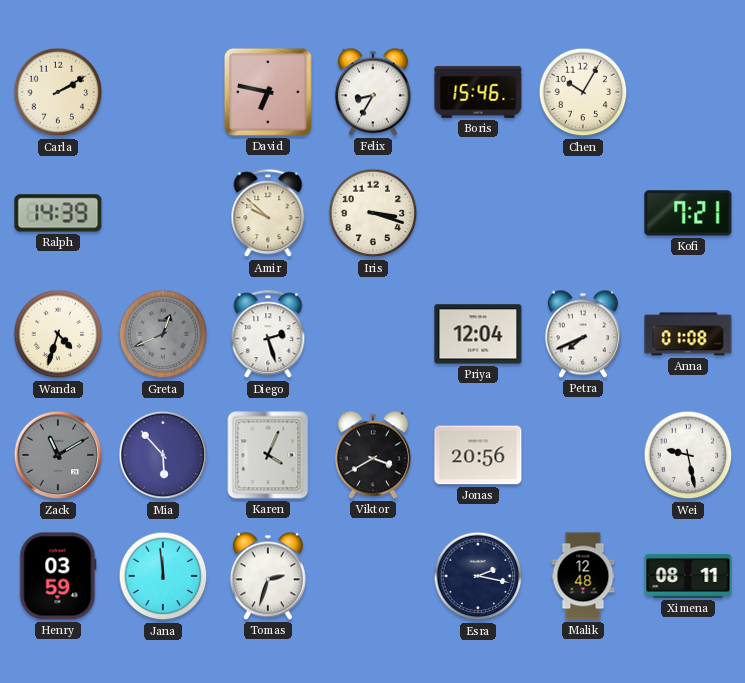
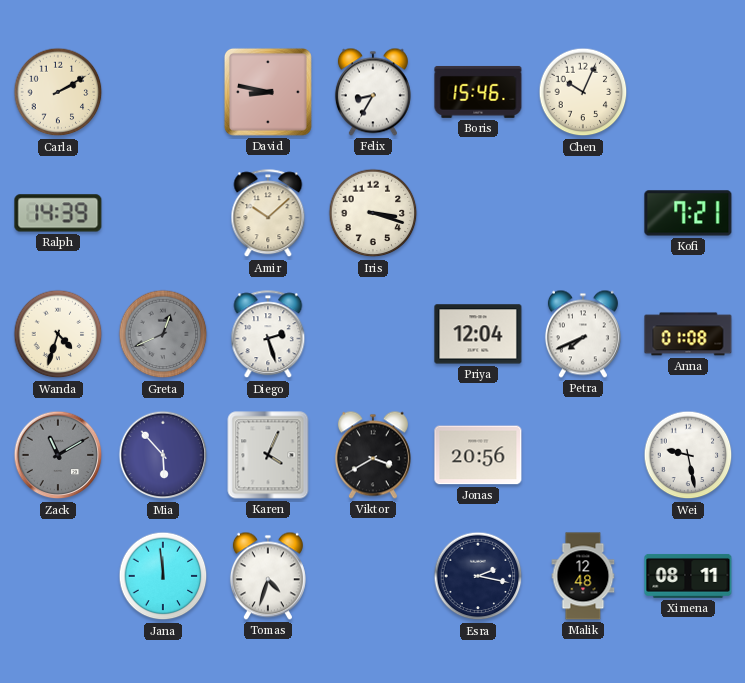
David: 6:47 -> 8:47
Chen: 10:05 -> 10:04
Amir: 9:52 -> 10:08
Henry: 03:59 -> none
Tomas: 2:33 -> 4:33
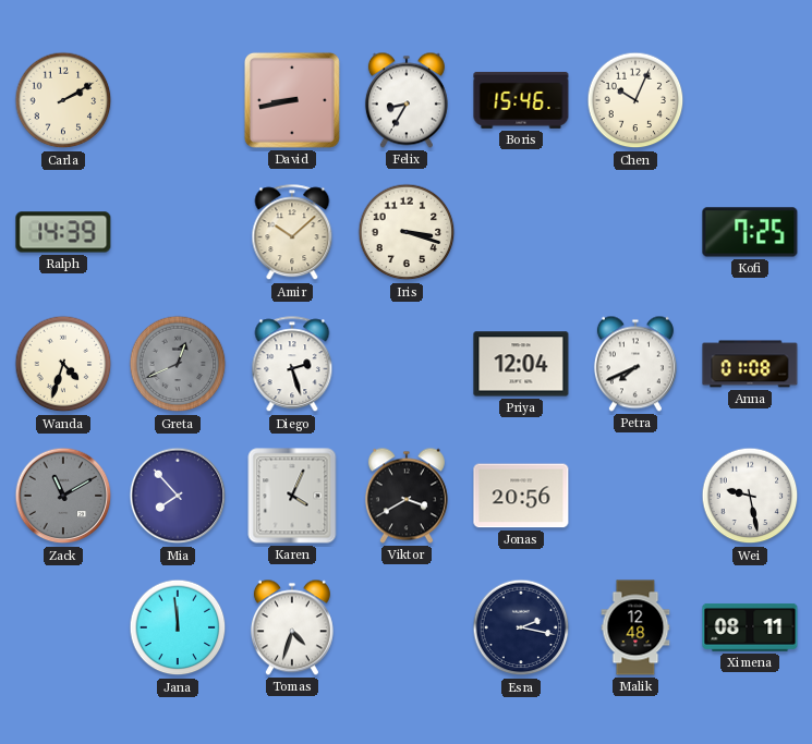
David: 8:47 -> 8:43
Kofi: 7:21 -> 7:25
Mia: 5:53 -> 7:53
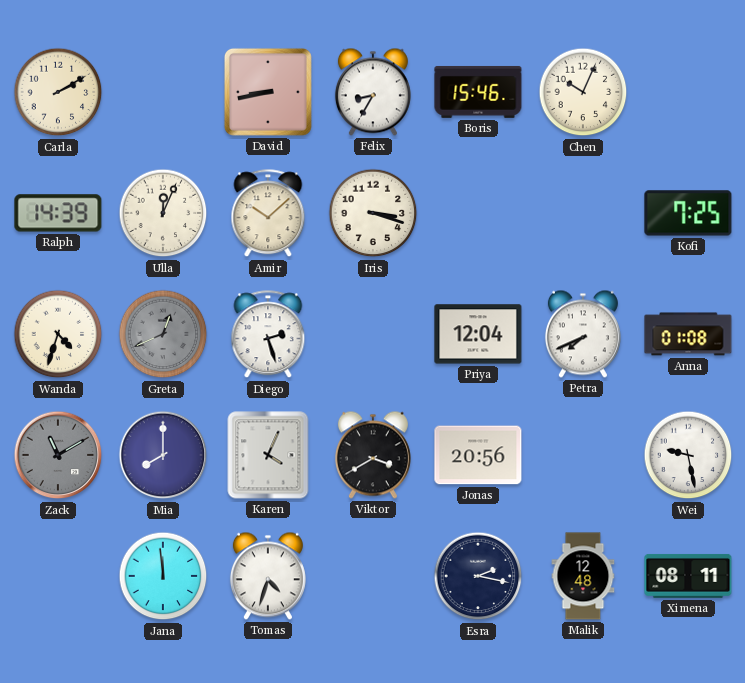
Ulla: none -> 12:04
Mia: 7:53 -> 8:00
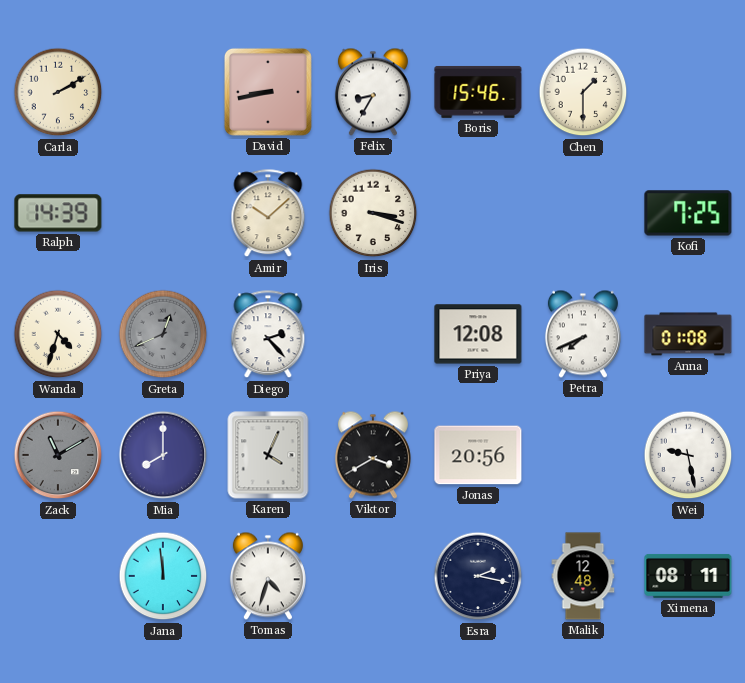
Chen: 10:04 -> 1:30
Ulla: 12:04 -> none
Diego: 2:27 -> 2:23
Priya: 12:04 -> 12:08
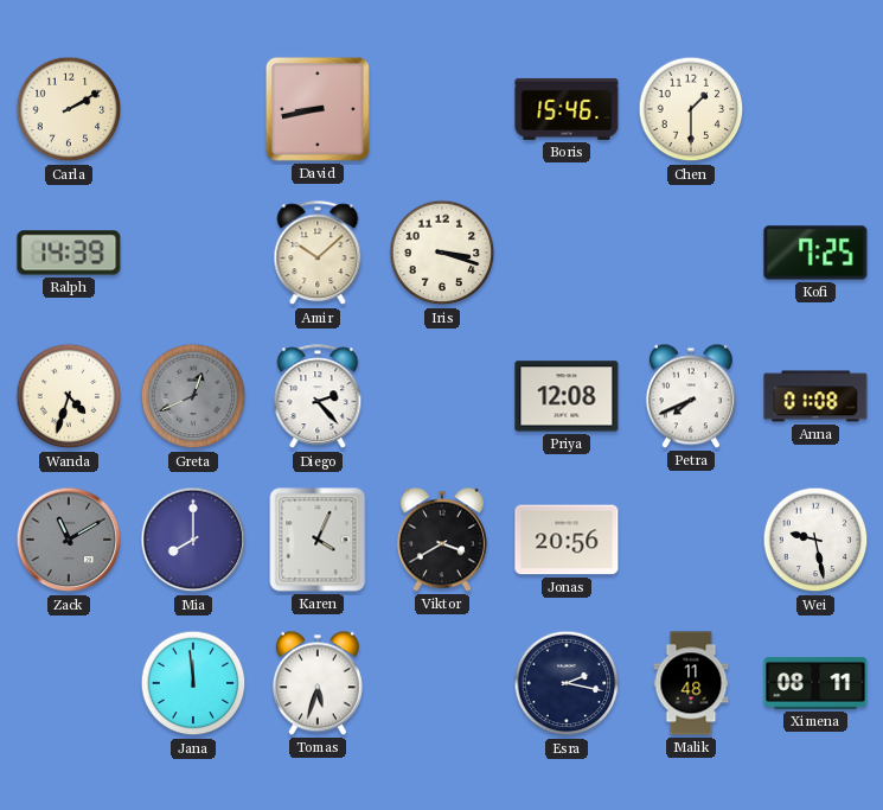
Felix: 8:35 -> none
Tomas: 4:33 -> 5:33
Malik: 12:48 -> 11:48
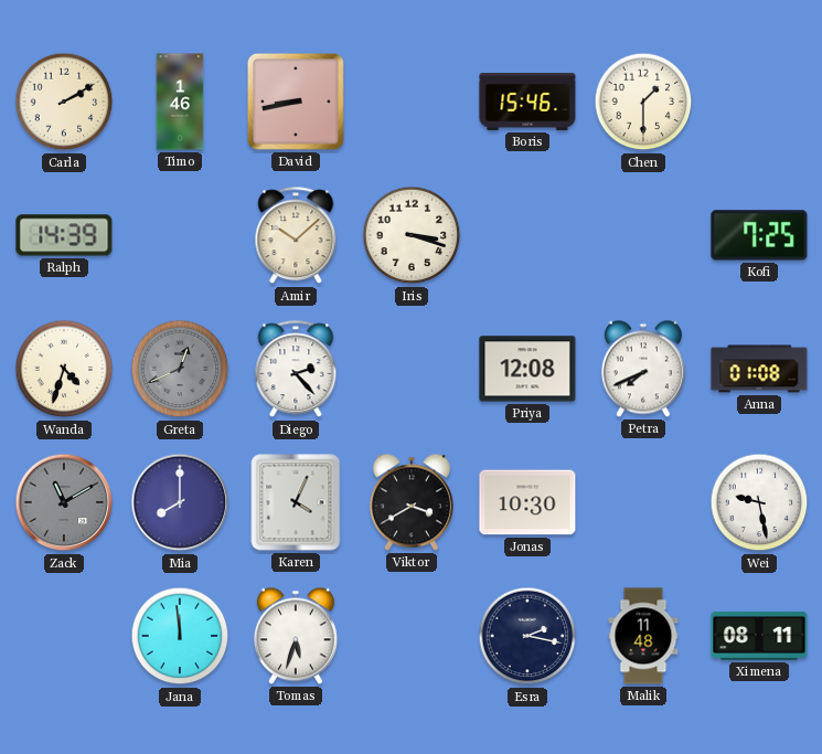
Timo: none -> 1:46
Jonas: 20:56 -> 10:30
